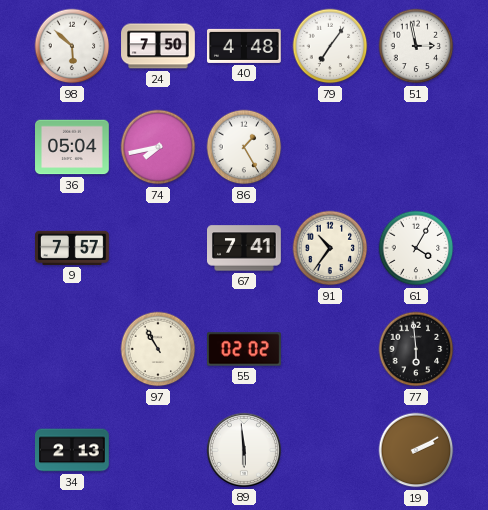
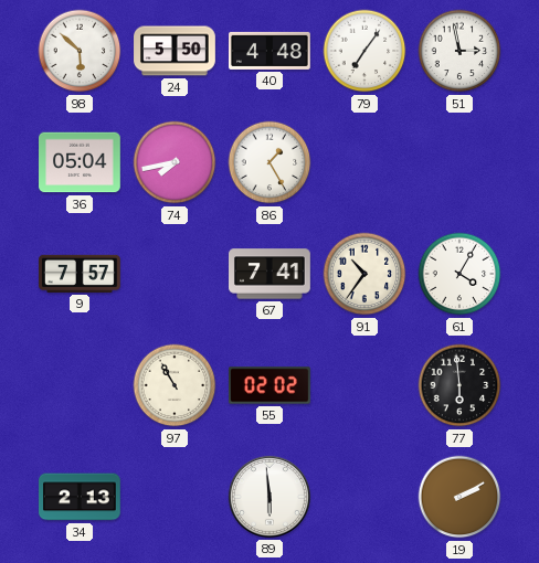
24: 7:50 -> 5:50
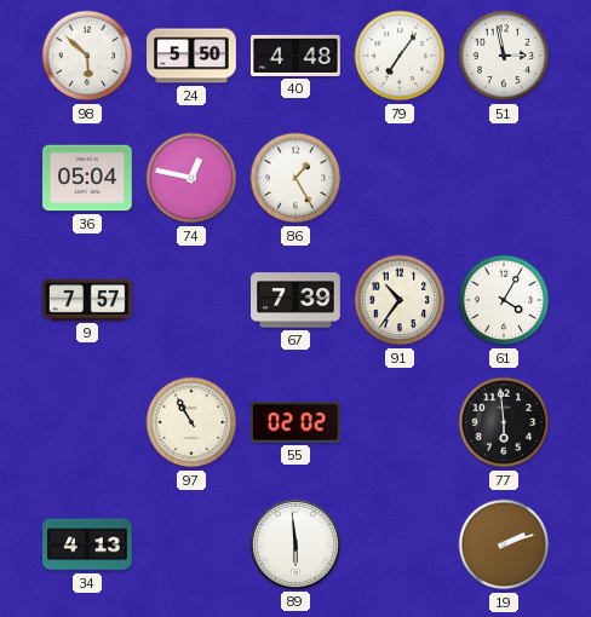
74: 7:43 -> 12:47
67: 7:41 -> 7:39
34: 2:13 -> 4:13
19: 2:10 -> 2:12
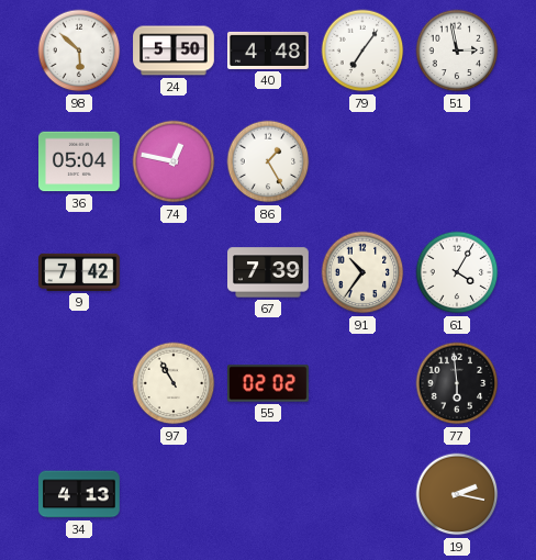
9: 7:57 -> 7:42
89: 5:59 -> none
19: 2:12 -> 2:17
